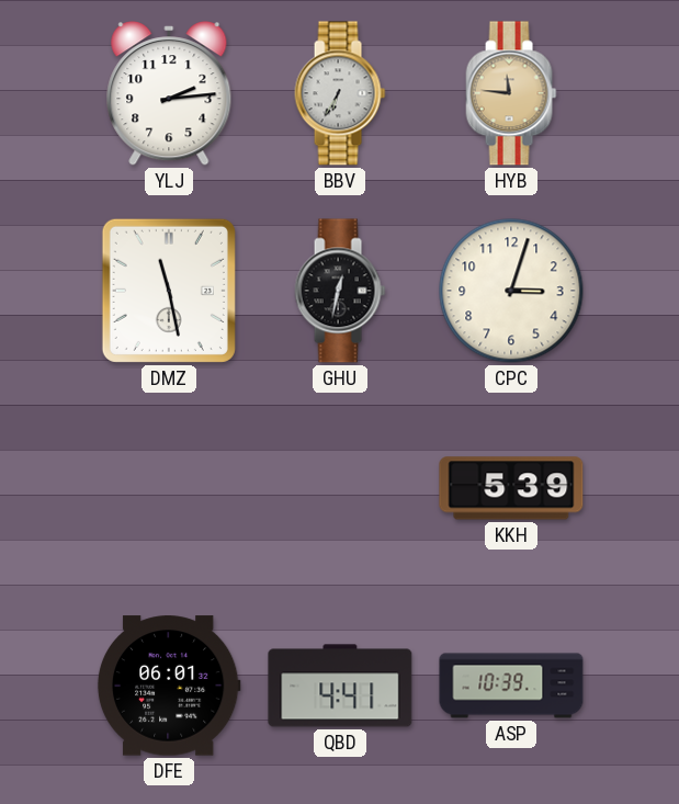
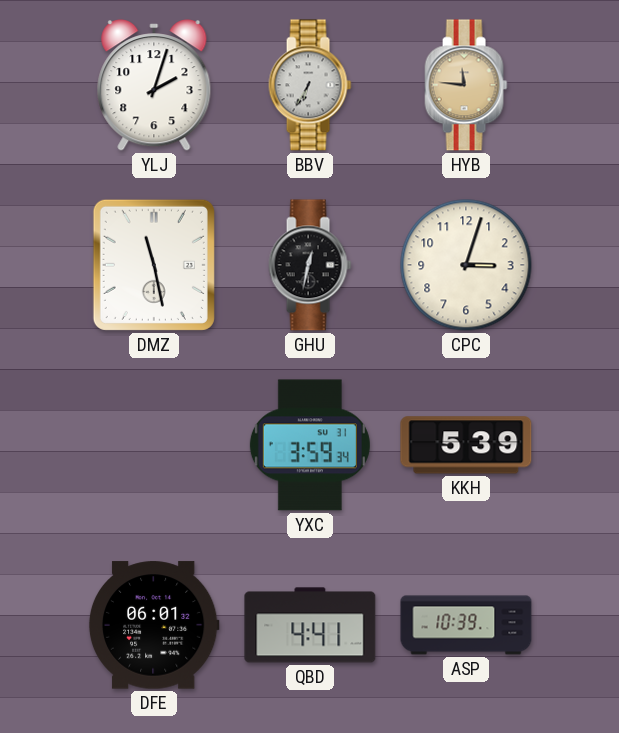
YLJ: 2:14 -> 2:03
YXC: none -> 3:59
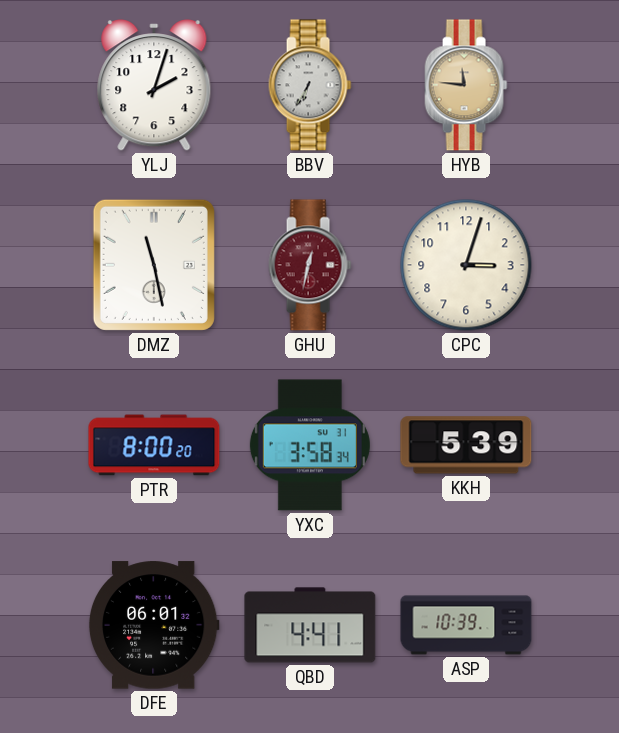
GHU dial: black -> burgundy
PTR: none -> 8:00
YXC: 3:59 -> 3:58
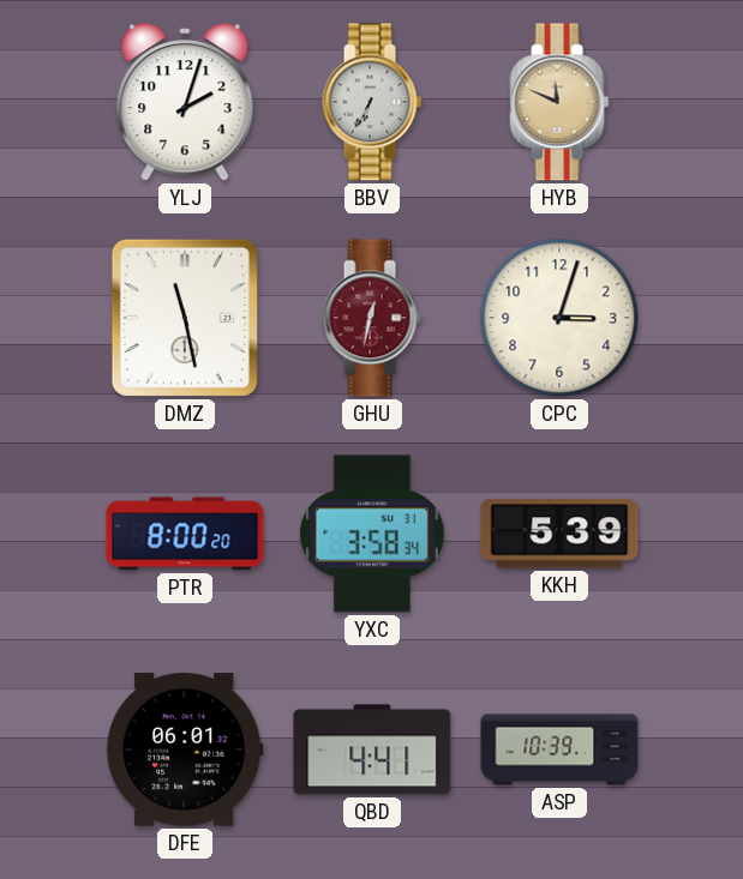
HYB: 11:46 -> 11:49
